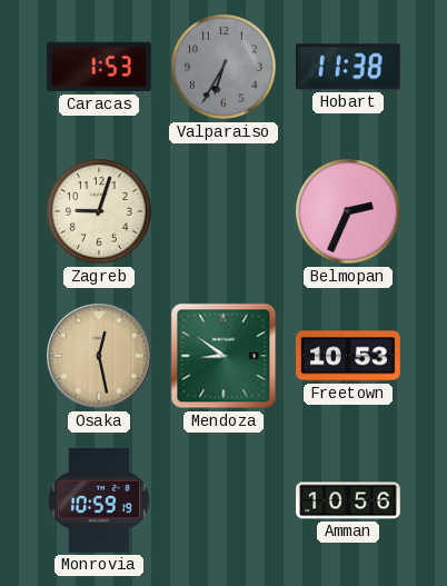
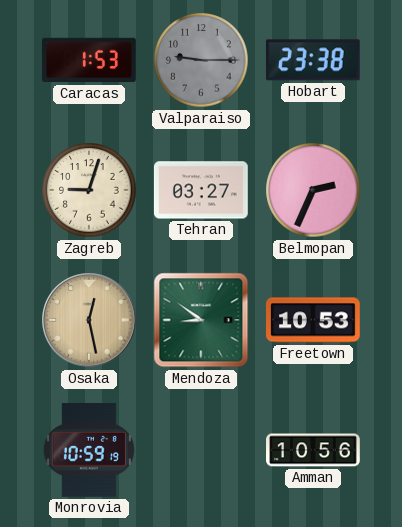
Valparaiso: 6:35 -> 9:15
Hobart: 11:38 -> 23:38
Tehran: none -> 03:27
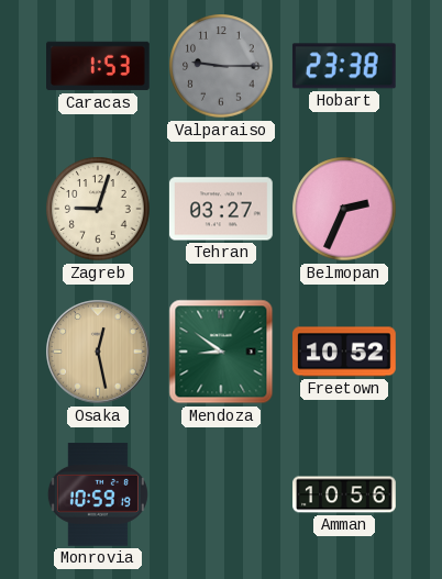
Freetown: 10:53 -> 10:52
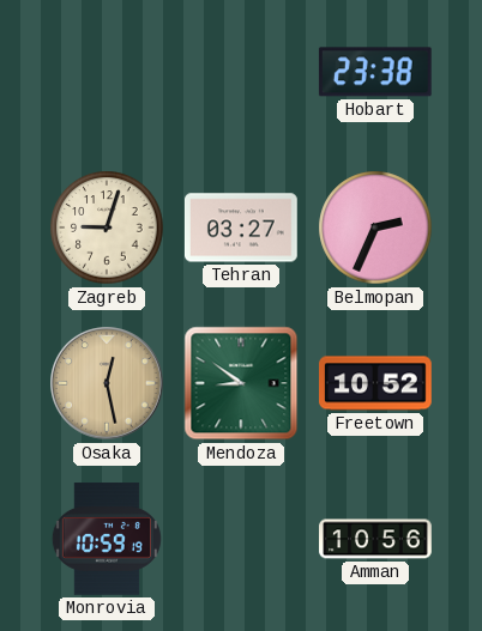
Caracas: 1:53 -> none
Valparaiso: 9:15 -> none
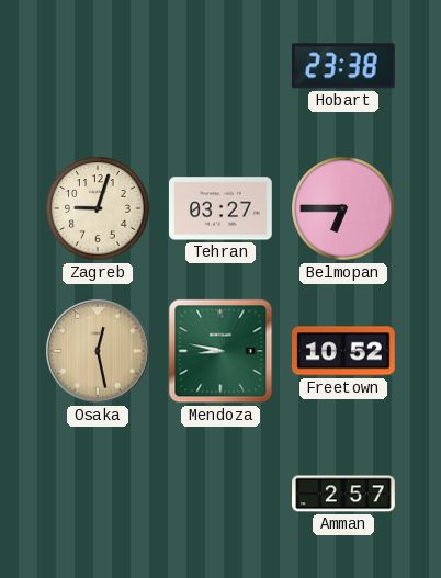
Belmopan: 2:34 -> 6:45
Mendoza: 8:51 -> 8:47
Monrovia: 10:59 -> none
Amman: 10:56 -> 2:57
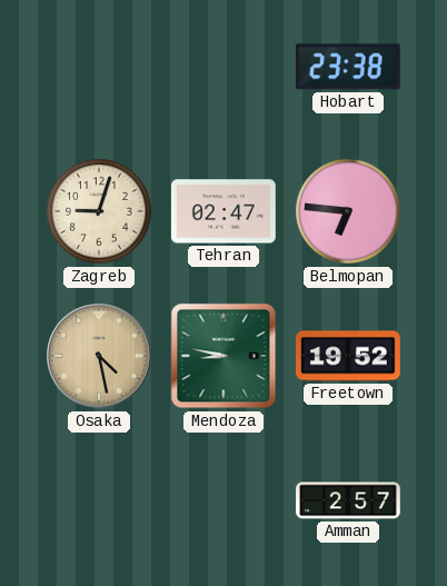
Tehran: 03:27 -> 02:47
Belmopan: 6:45 -> 6:46
Osaka: 12:28 -> 4:28
Freetown: 10:52 -> 19:52
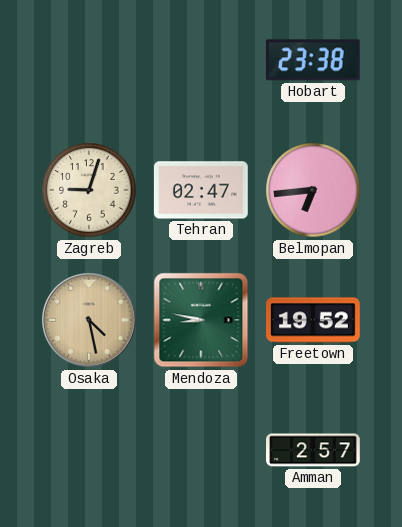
Belmopan: 6:46 -> 6:44
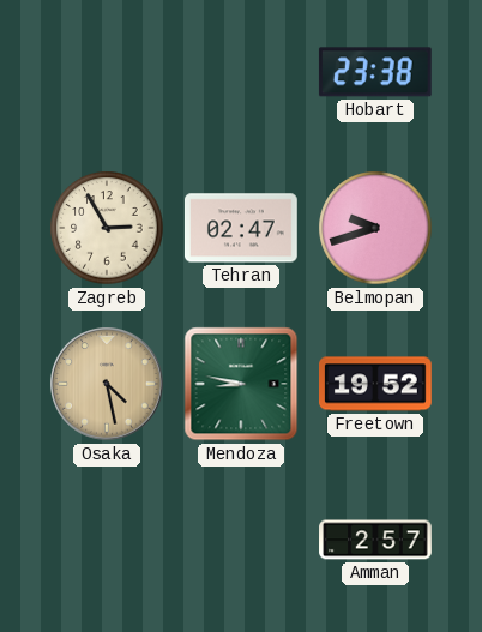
Zagreb: 9:03 -> 2:55
Belmopan: 6:44 -> 9:42
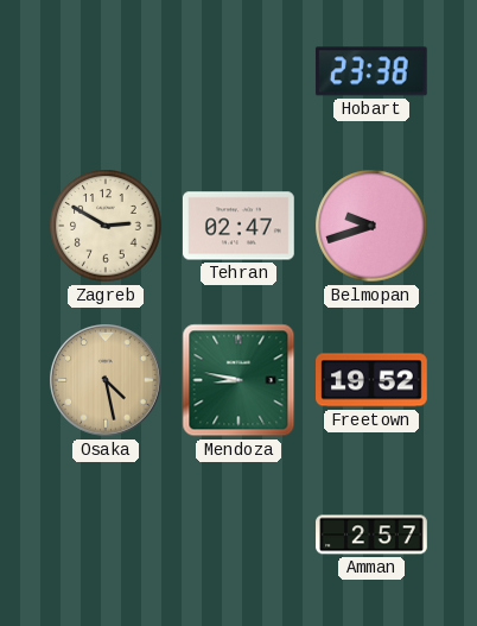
Zagreb: 2:55 -> 2:50
